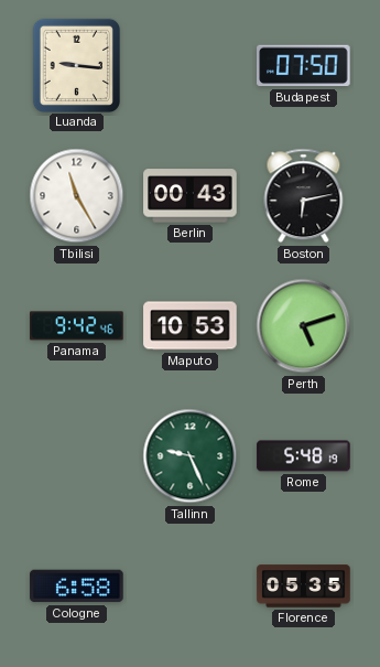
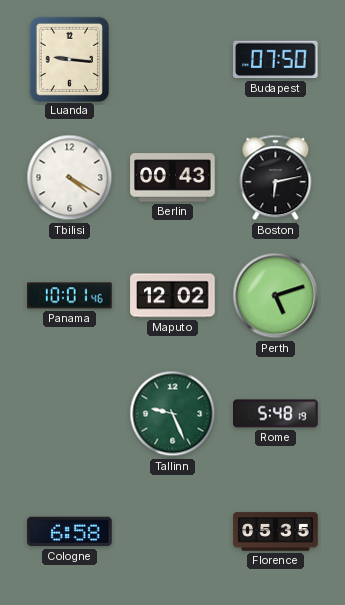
Tbilisi: 11:25 -> 4:20
Panama: 9:42 -> 10:01
Maputo: 10:53 -> 12:02
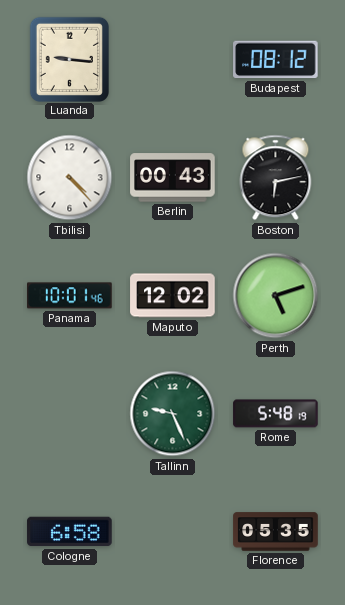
Budapest: 07:50 -> 08:12
Tbilisi: 4:20 -> 4:23
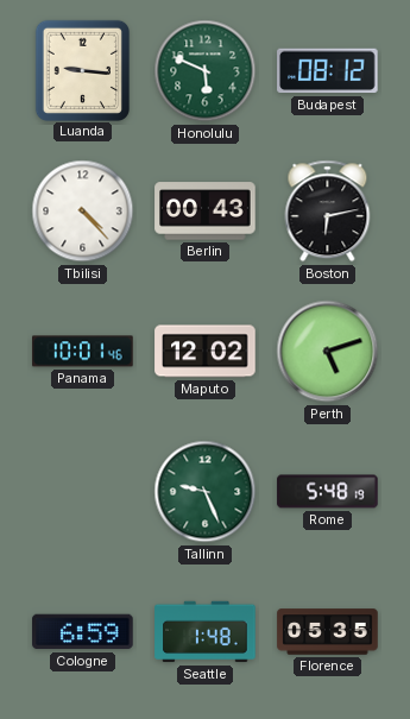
Honolulu: none -> 5:49
Cologne: 6:58 -> 6:59
Seattle: none -> 1:48
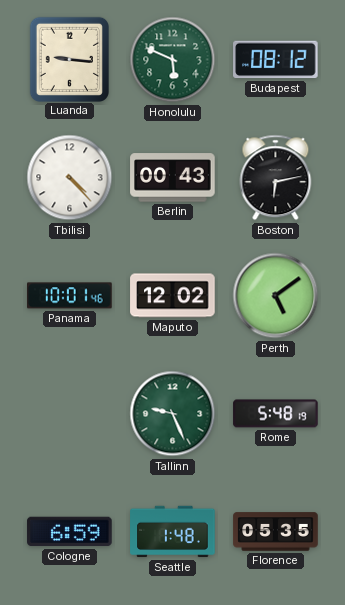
Perth: 5:12 -> 5:09
